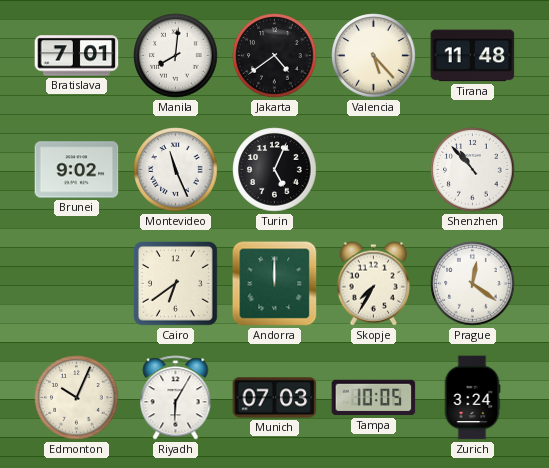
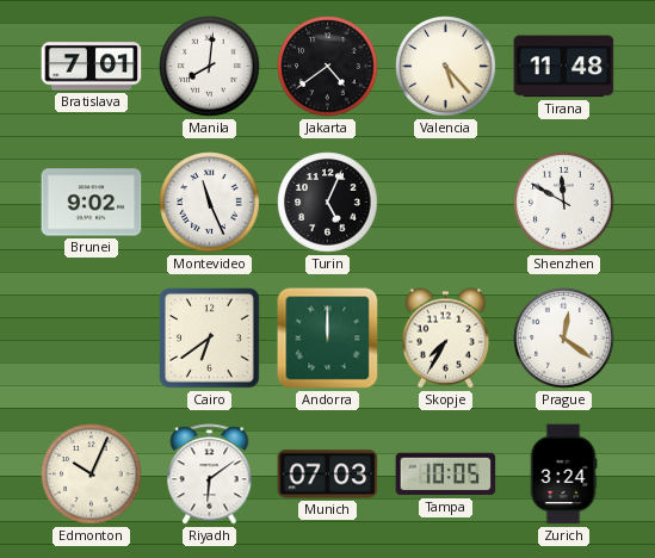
Shenzhen: 10:53 -> 11:50
Riyadh: 6:05 -> 6:09
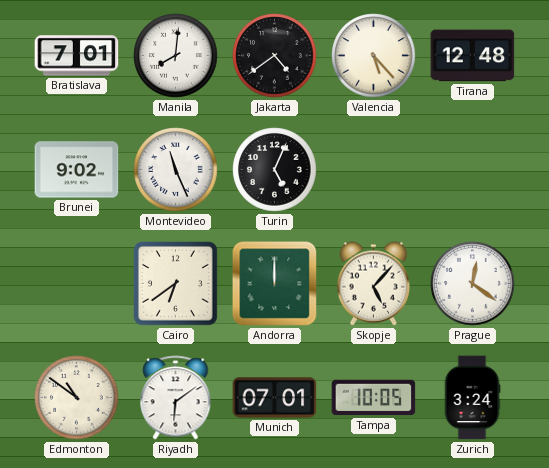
Tirana: 11:48 -> 12:48
Shenzhen: 11:50 -> none
Skopje: 7:35 -> 5:07
Edmonton: 10:04 -> 10:51
Munich: 07:03 -> 07:01
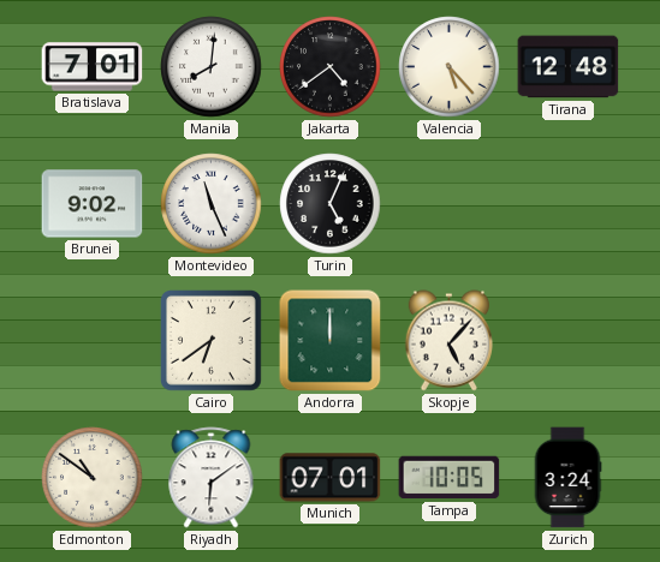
Prague: 12:21 -> none
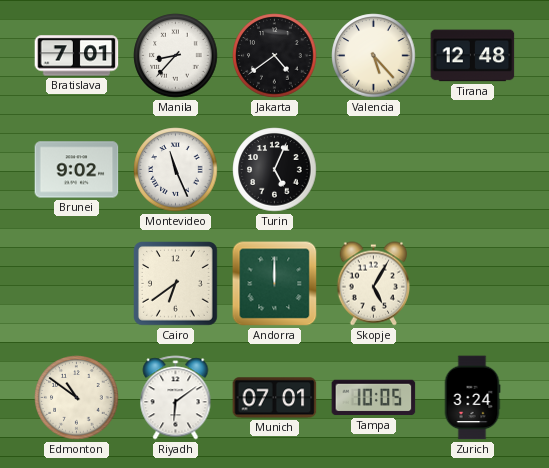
Manila: 8:01 -> 8:37
Skopje: 5:07 -> 5:05
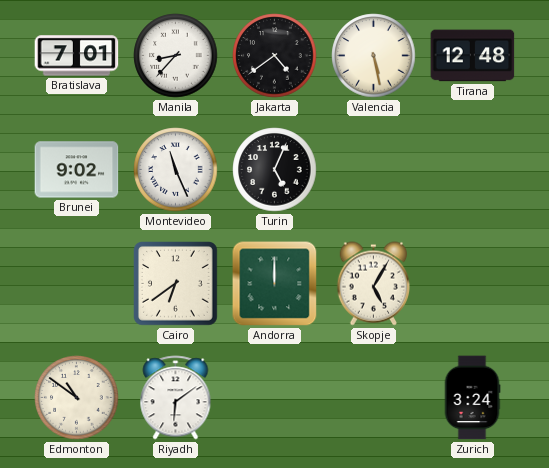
Valencia: 5:23 -> 5:28
Munich: 07:01 -> none
Tampa: 10:05 -> none
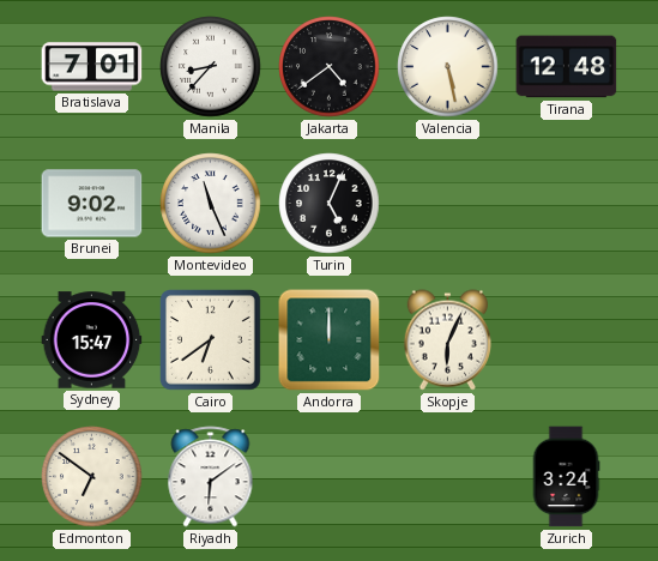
Sydney: none -> 15:47
Skopje: 5:05 -> 6:04
Edmonton: 10:51 -> 6:51
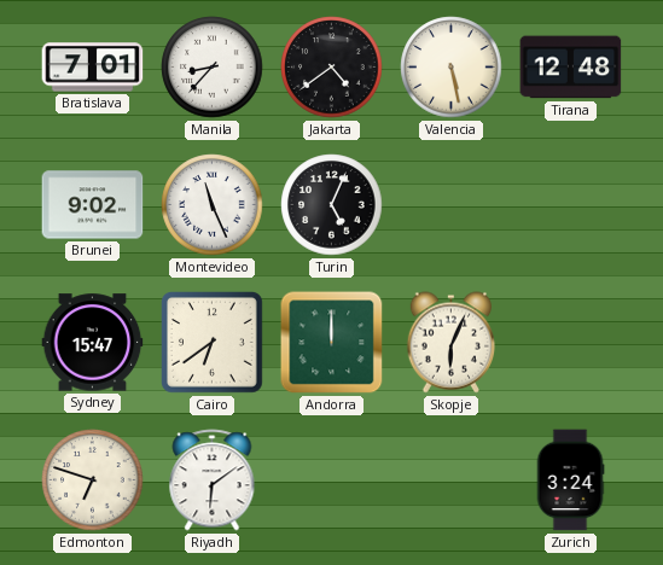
Edmonton: 6:51 -> 6:48
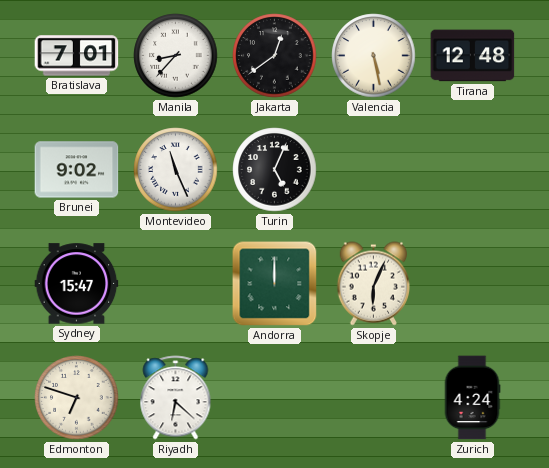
Jakarta: 4:39 -> 12:39
Cairo: 6:39 -> none
Riyadh: 6:09 -> 6:22
Zurich: 3:24 -> 4:24
